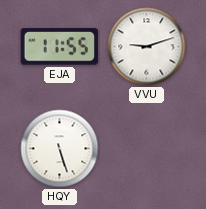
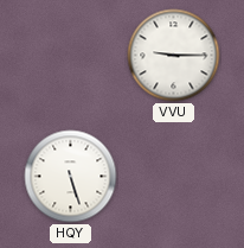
EJA: 11:55 -> none
VVU: 9:12 -> 9:15
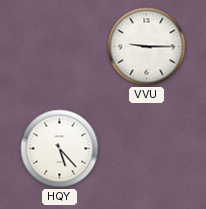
HQY: 5:27 -> 5:23
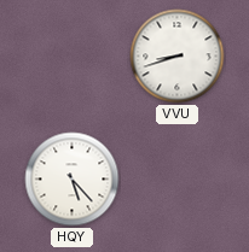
VVU: 9:15 -> 8:42
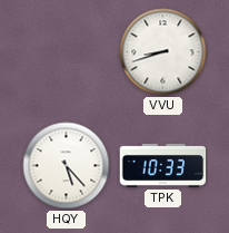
TPK: none -> 10:33
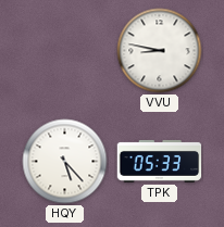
VVU: 8:42 -> 8:47
TPK: 10:33 -> 05:33
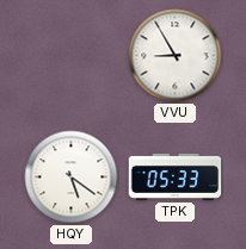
VVU: 8:47 -> 8:55
HQY: 5:23 -> 5:21
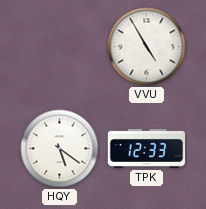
VVU: 8:55 -> 4:55
TPK: 05:33 -> 12:33
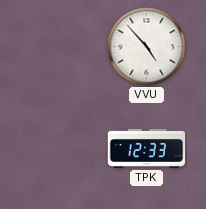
VVU: 4:55 -> 4:53
HQY: 5:21 -> none
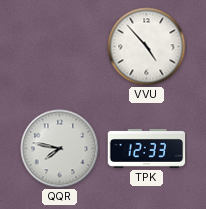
QQR: none -> 7:47
